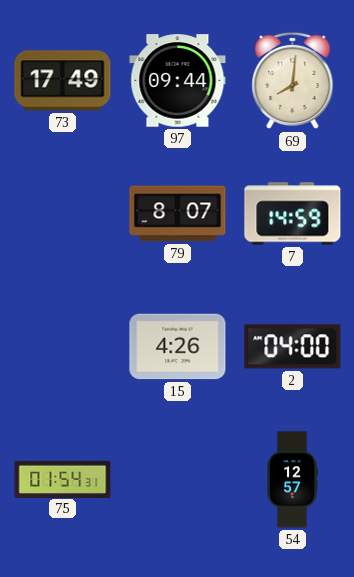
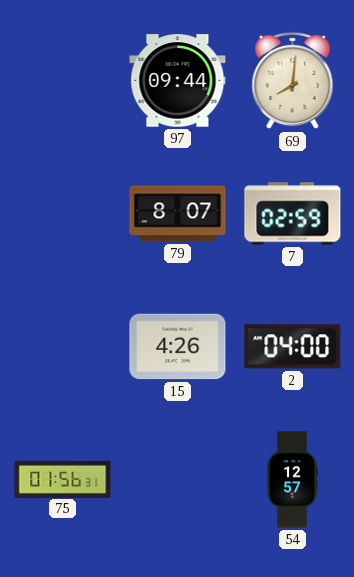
73: 17:49 -> none
7: 14:59 -> 02:59
75: 01:54 -> 01:56
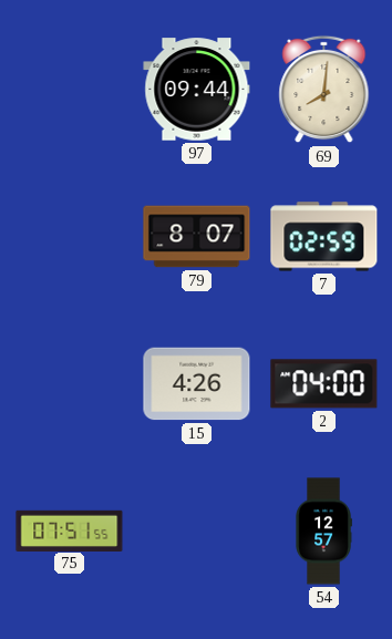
75: 01:56 -> 07:51
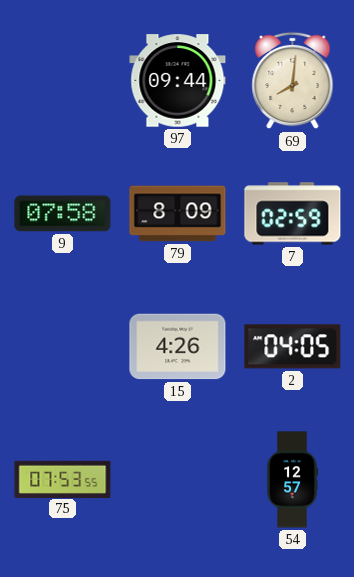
9: none -> 07:58
79: 8:07 -> 8:09
2: 04:00 -> 04:05
75: 07:51 -> 07:53
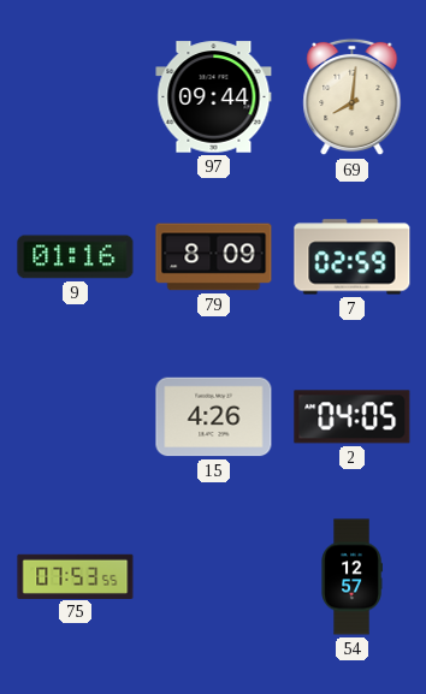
9: 07:58 -> 01:16
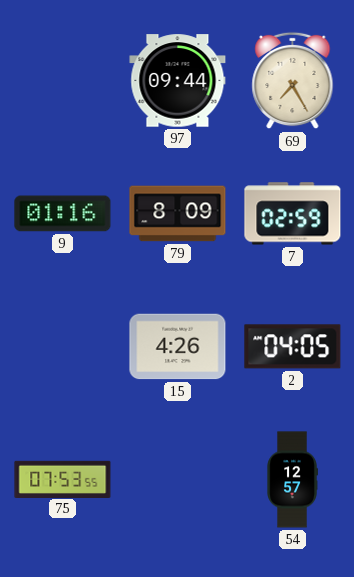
69: 8:01 -> 7:25
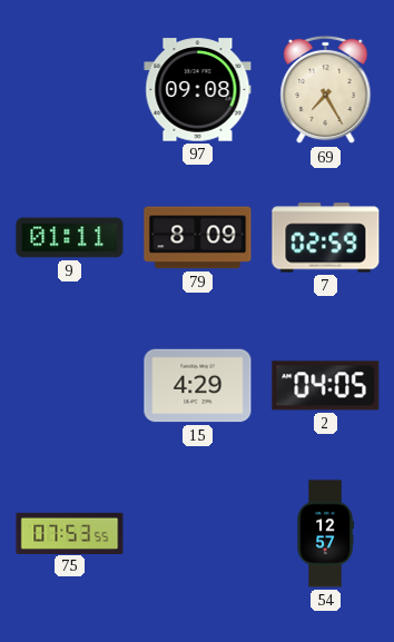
97: 09:44 -> 09:08
9: 01:16 -> 01:11
15: 4:26 -> 4:29
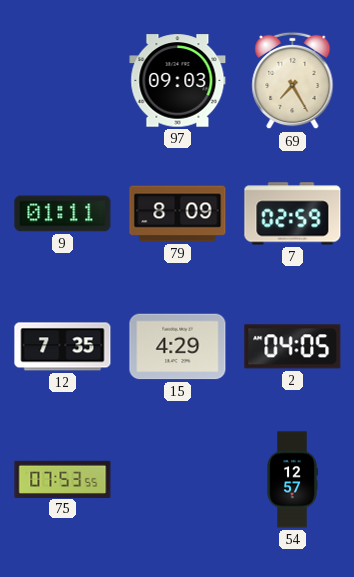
97: 09:08 -> 09:03
12: none -> 7:35
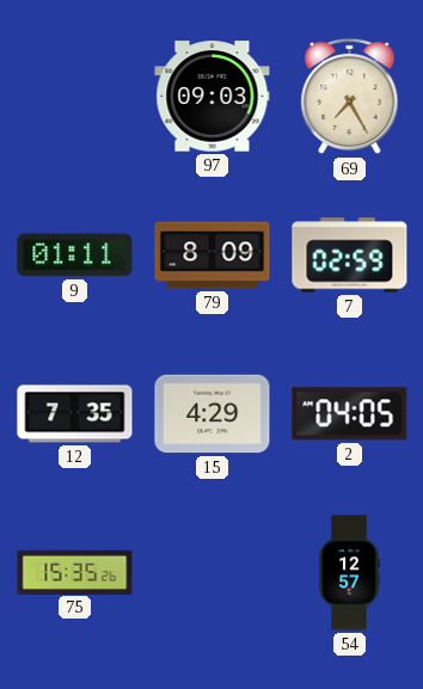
75: 07:53 -> 15:35
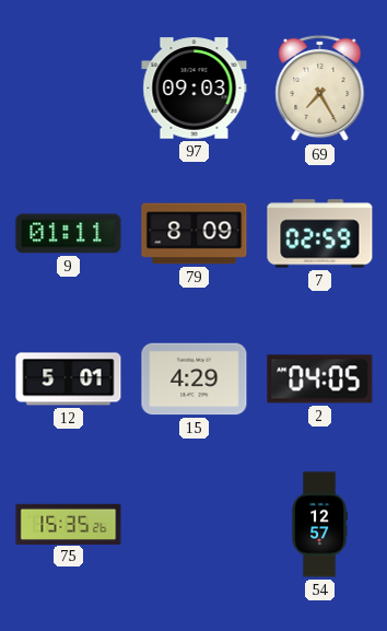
12: 7:35 -> 5:01
